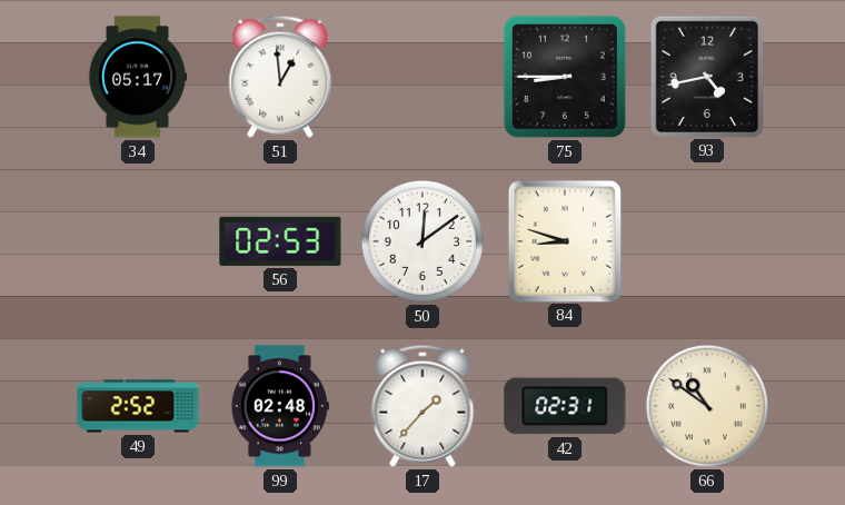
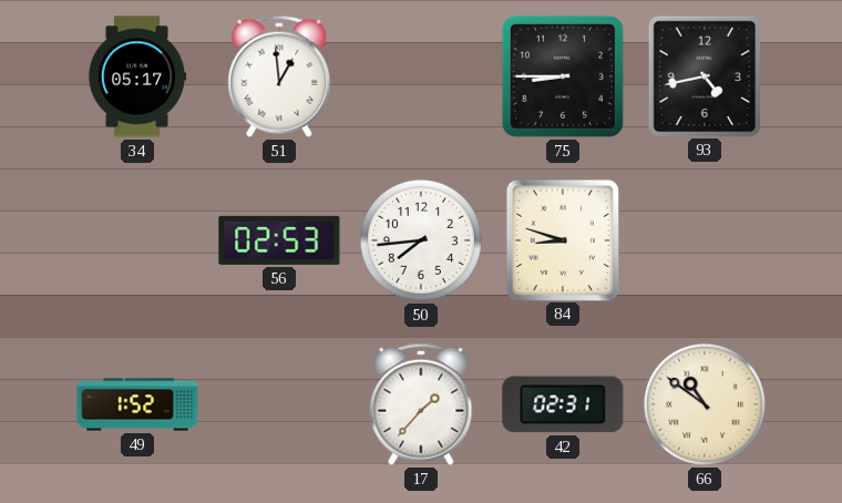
50: 12:09 -> 7:44
49: 2:52 -> 1:52
99: 02:48 -> none
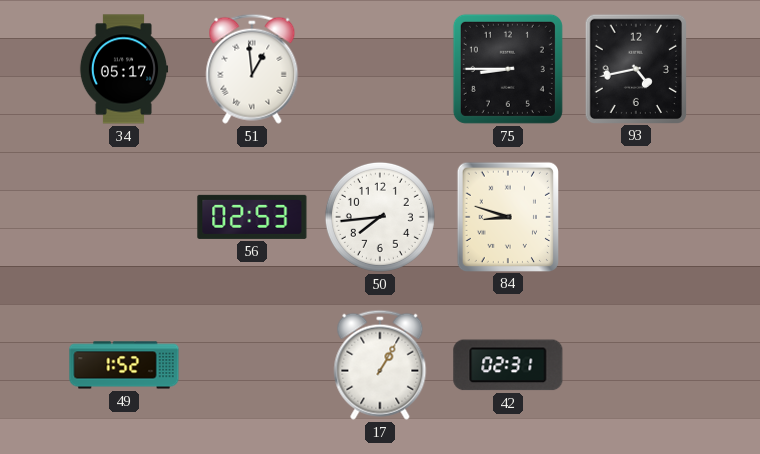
17: 1:37 -> 1:05
66: 10:51 -> none
